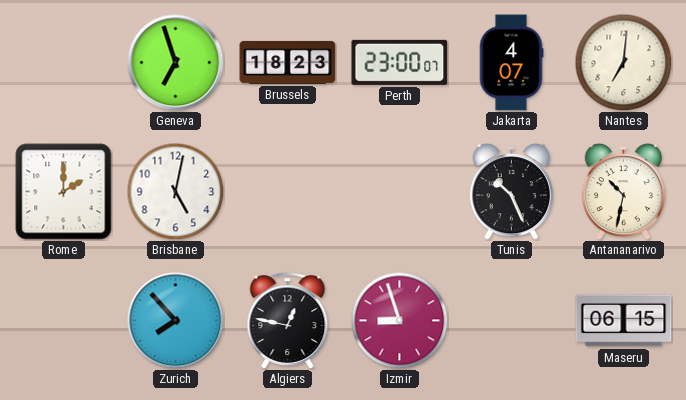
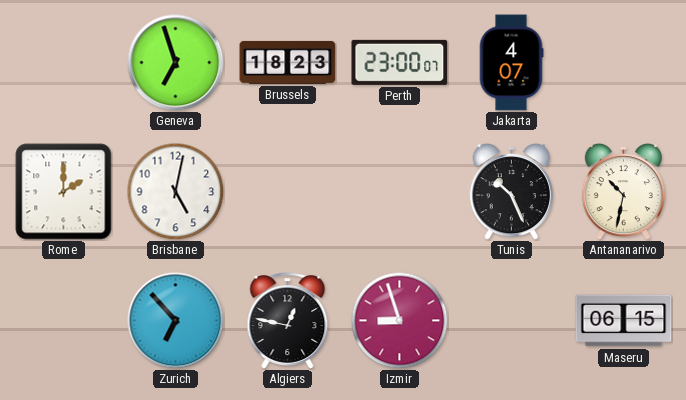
Nantes: 7:01 -> none
Zurich: 7:53 -> 6:53
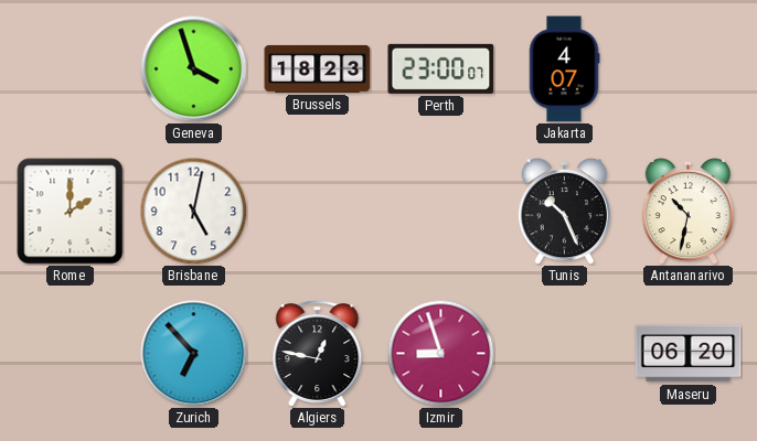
Geneva: 6:57 -> 3:57
Maseru: 06:15 -> 06:20
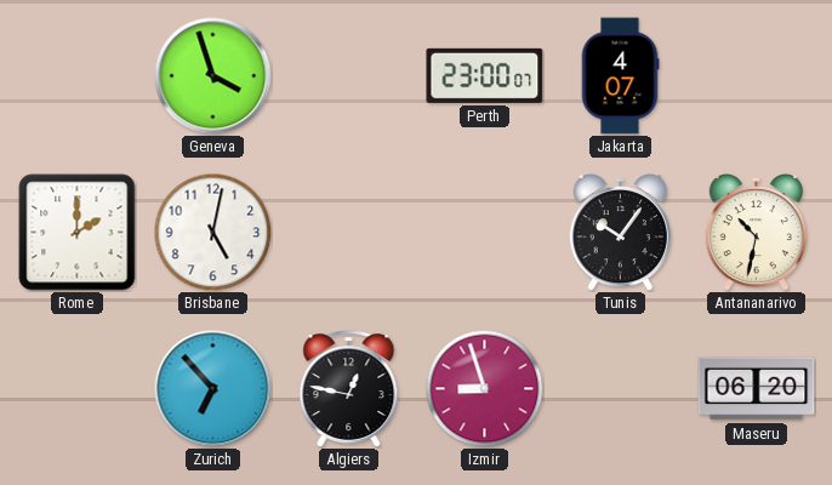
Brussels: 18:23 -> none
Tunis: 10:26 -> 10:06
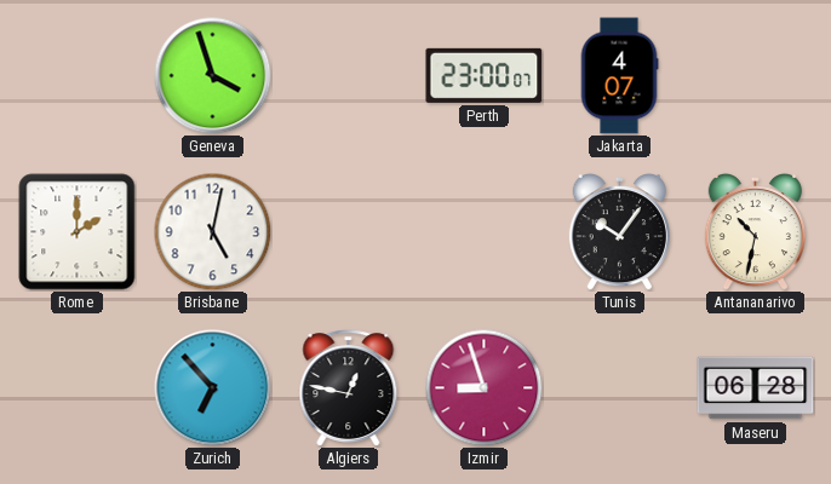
Maseru: 06:20 -> 06:28
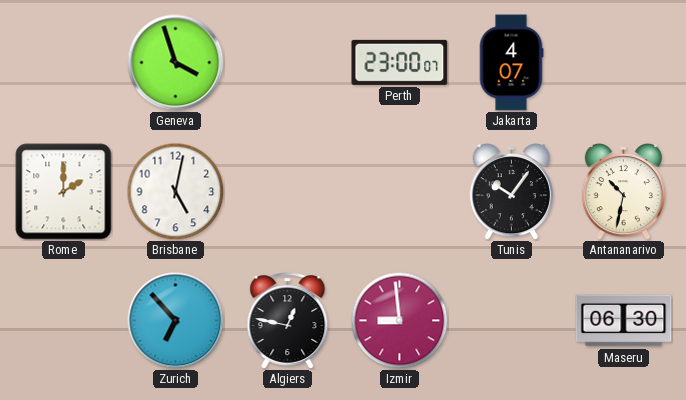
Izmir: 8:57 -> 8:59
Maseru: 06:28 -> 06:30
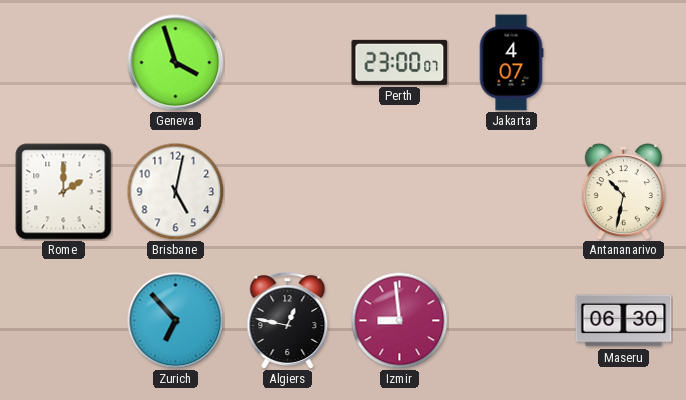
Tunis: 10:06 -> none
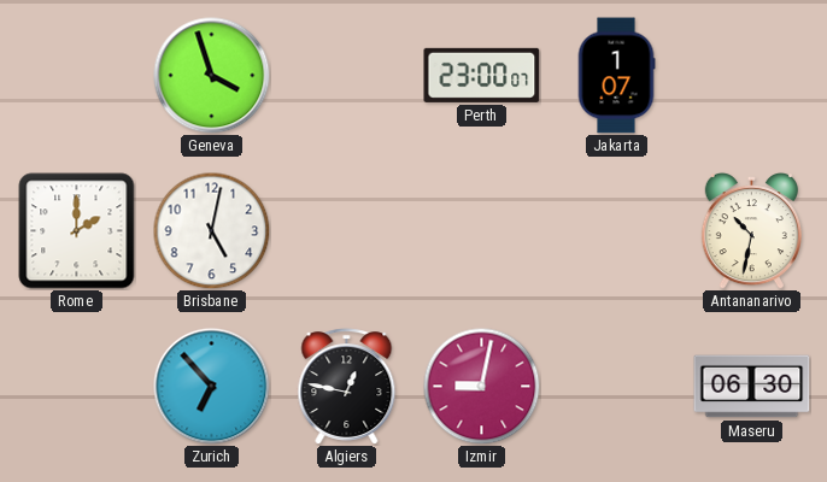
Jakarta: 4:07 -> 1:07
Izmir: 8:59 -> 9:02
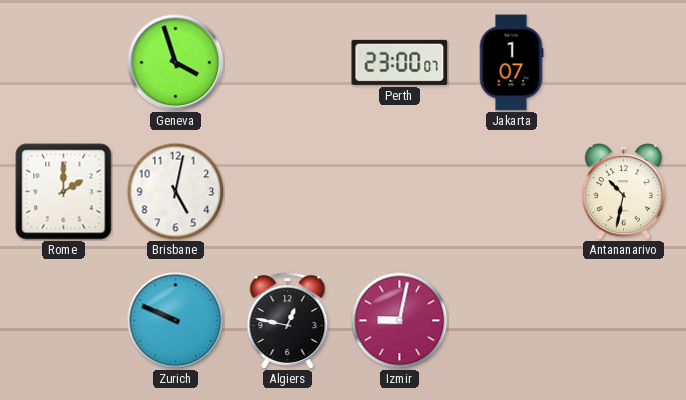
Zurich: 6:53 -> 9:49
Maseru: 06:30 -> none
